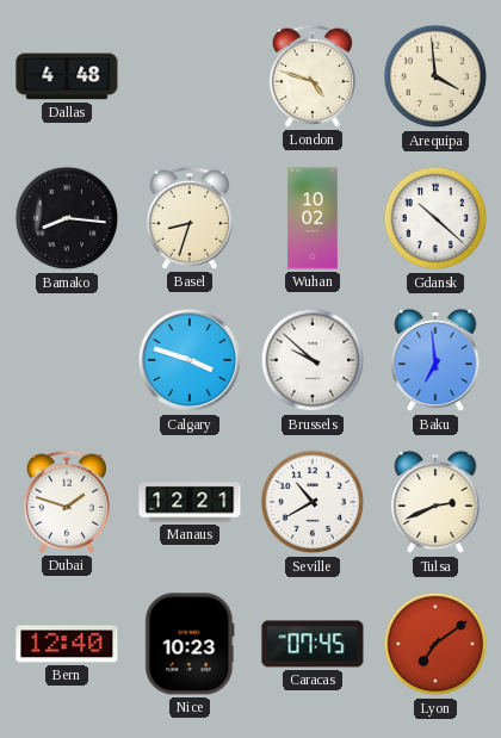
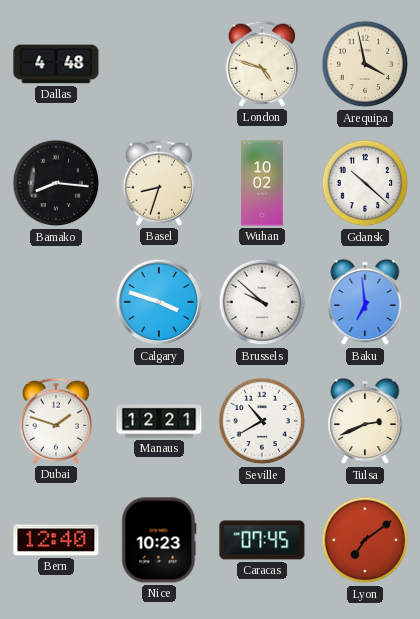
Arequipa: 3:59 -> 3:58
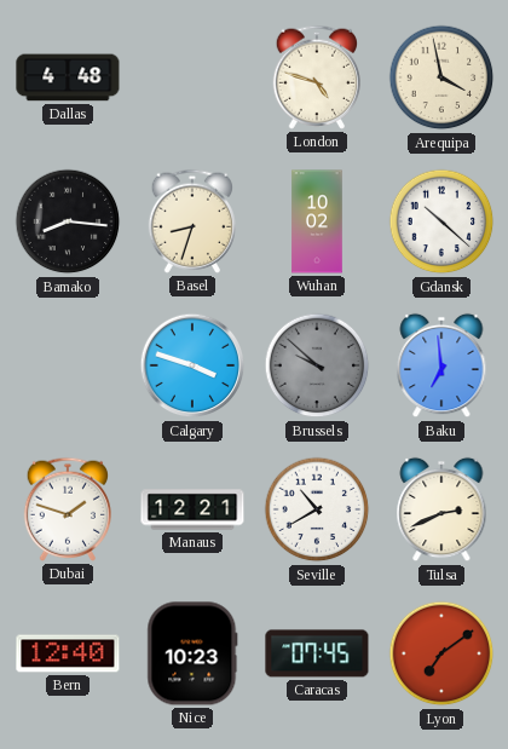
Brussels dial: white -> grey
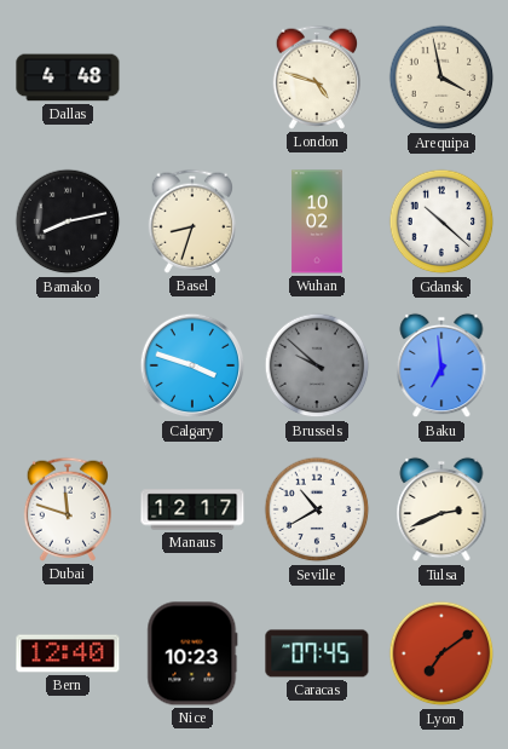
Bamako: 8:16 -> 8:13
Dubai: 1:48 -> 11:48
Manaus: 12:21 -> 12:17
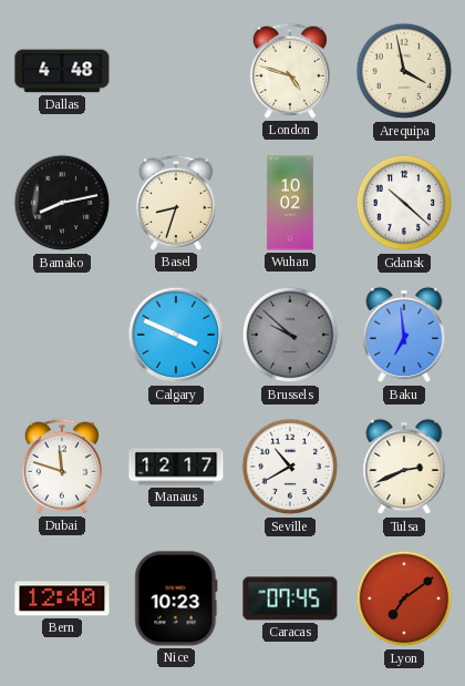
Calgary: 3:48 -> 3:49
